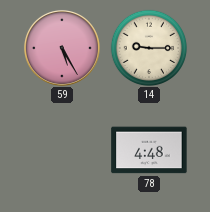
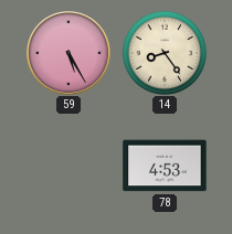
14: 9:15 -> 8:24
78: 4:48 -> 4:53
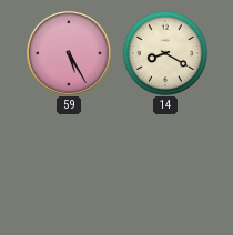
14: 8:24 -> 8:20
78: 4:53 -> none
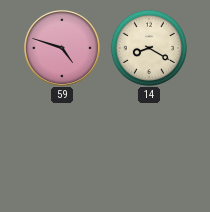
59: 5:25 -> 4:48
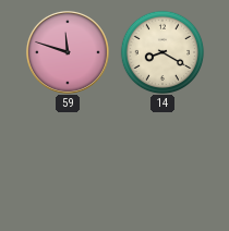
59: 4:48 -> 11:48
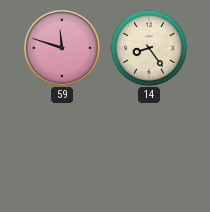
14: 8:20 -> 8:24
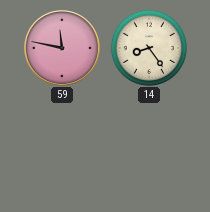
59: 11:48 -> 11:47
